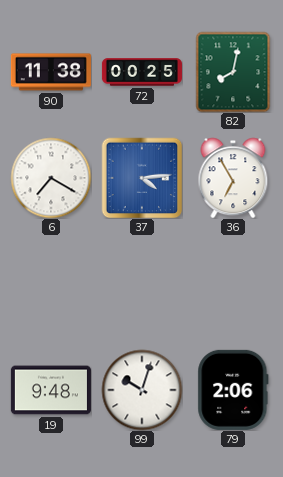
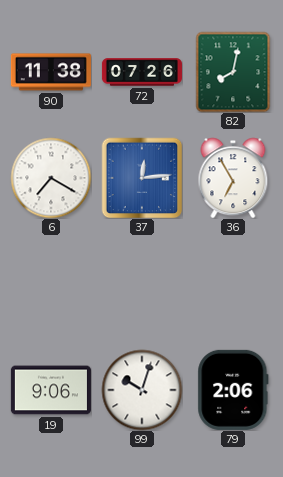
72: 00:25 -> 07:26
37: 4:14 -> 12:14
19: 9:48 -> 9:06
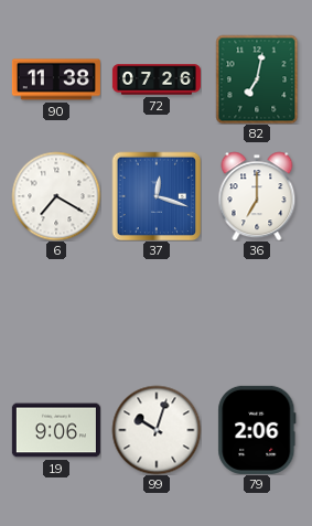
82: 8:02 -> 7:02
37: 12:14 -> 12:18
36: 6:55 -> 7:00
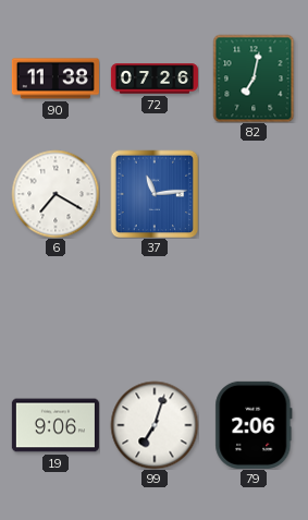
37: 12:18 -> 11:14
36: 7:00 -> none
99: 10:03 -> 7:03
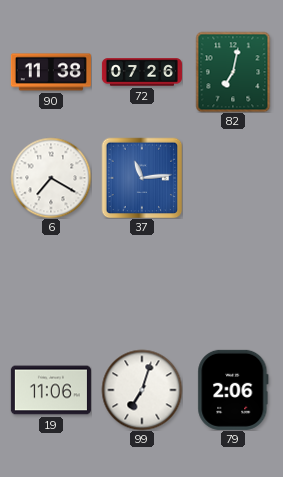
19: 9:06 -> 11:06
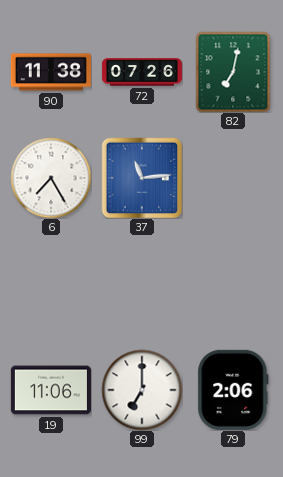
6: 7:20 -> 7:25
99: 7:03 -> 7:00
